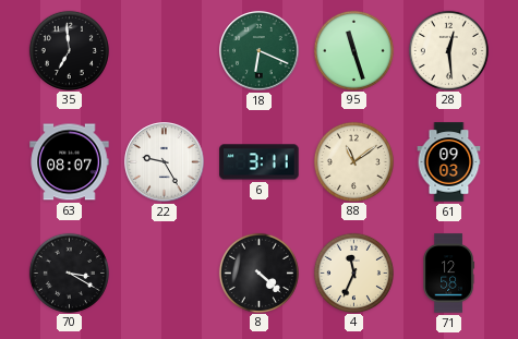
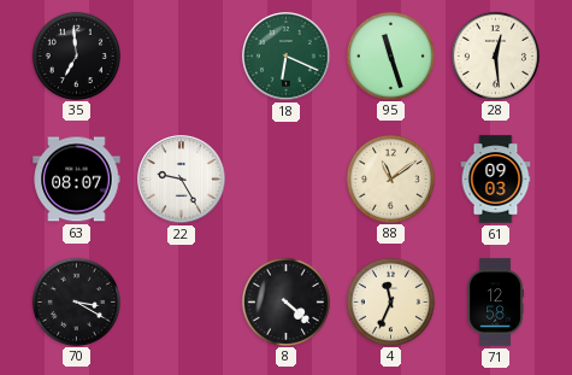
6: 3:11 -> none
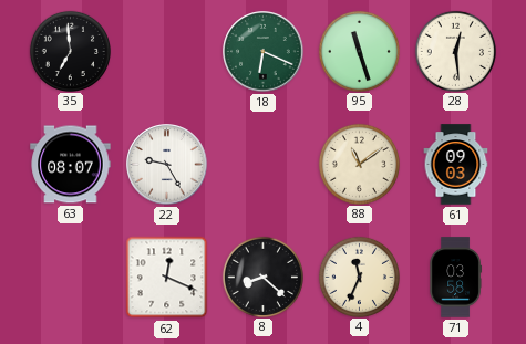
70: 3:20 -> none
62: none -> 12:19
8: 4:22 -> 8:22
71: 12:58 -> 03:58
